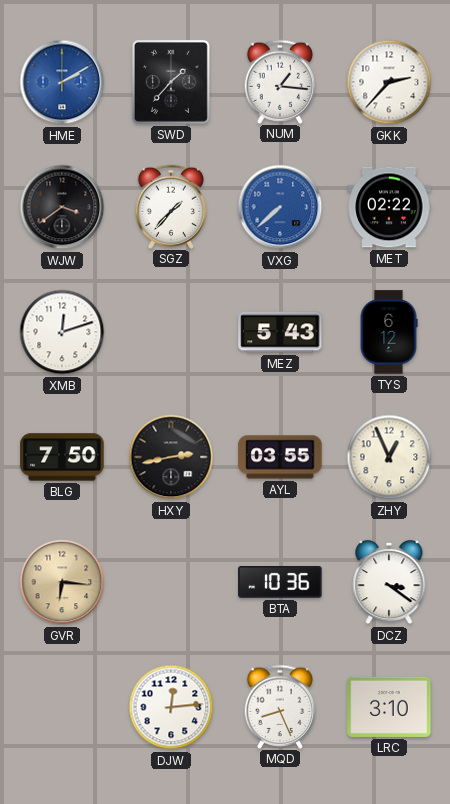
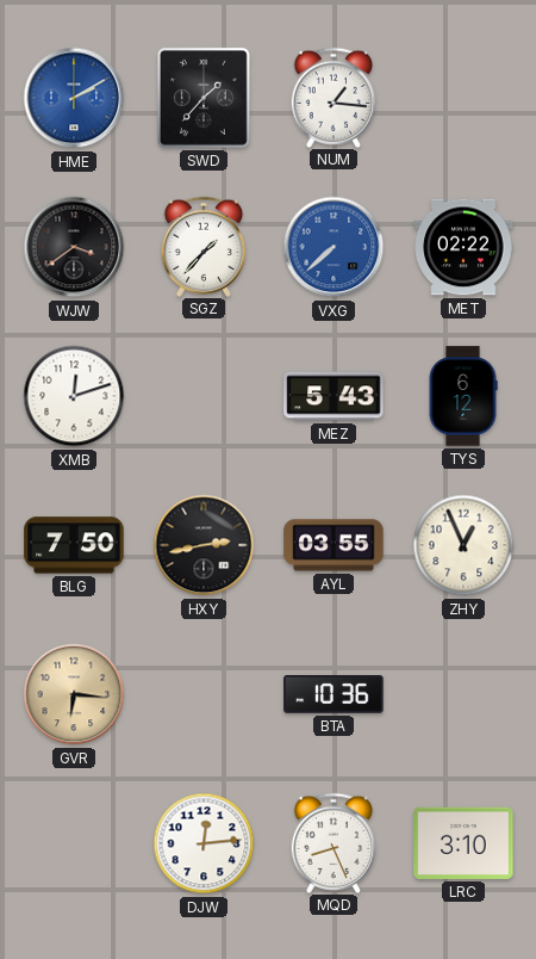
GKK: 2:37 -> none
DCZ: 3:21 -> none
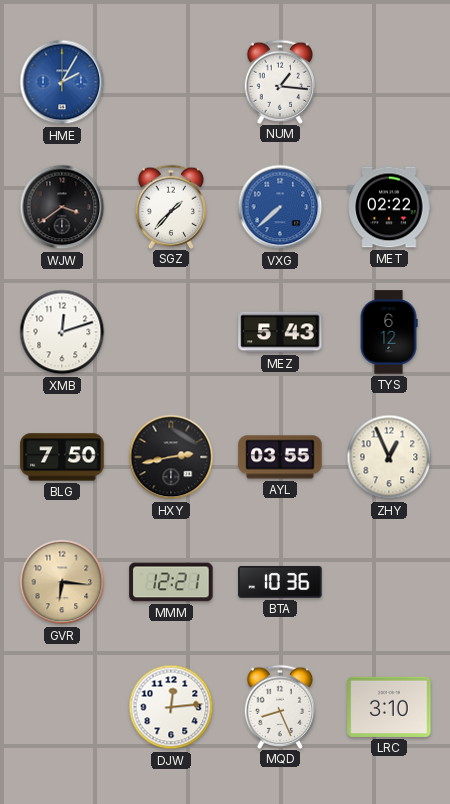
HME: 2:10 -> 2:05
SWD: 1:37 -> none
MMM: none -> 12:21
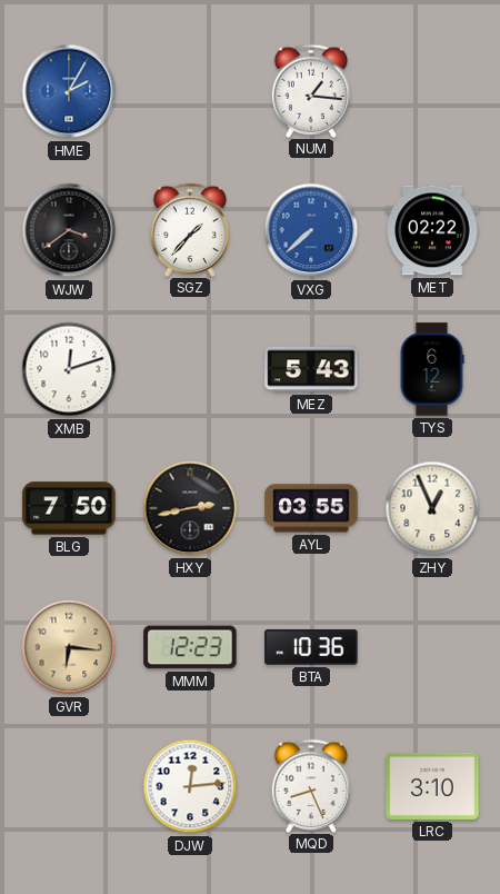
MMM: 12:21 -> 12:23
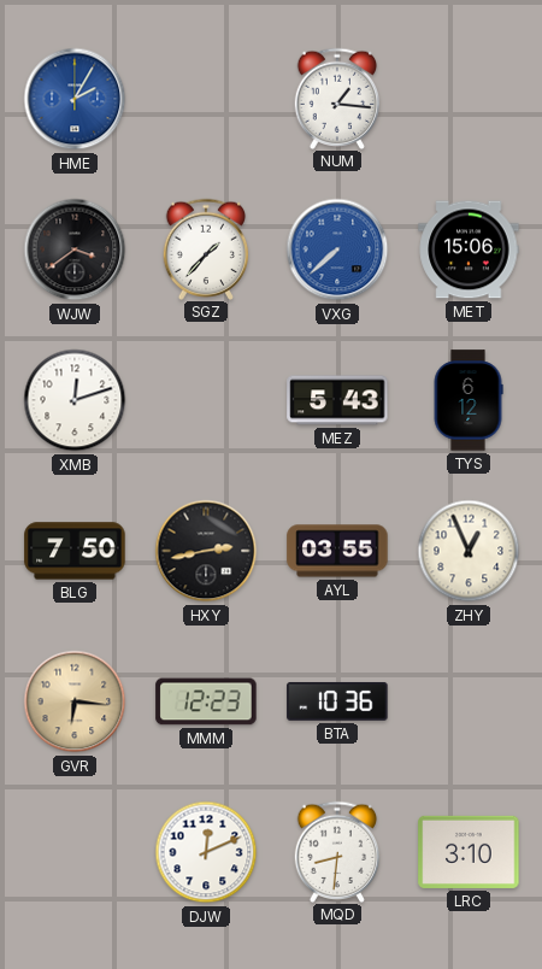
MET: 02:22 -> 15:06
DJW: 12:14 -> 12:11
MQD: 8:26 -> 8:31
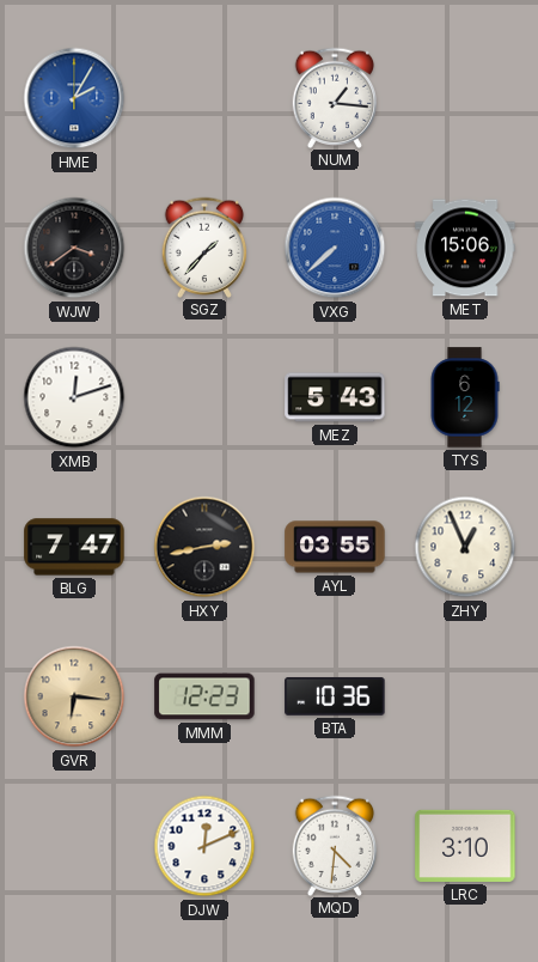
BLG: 7:50 -> 7:47
MQD: 8:31 -> 4:31
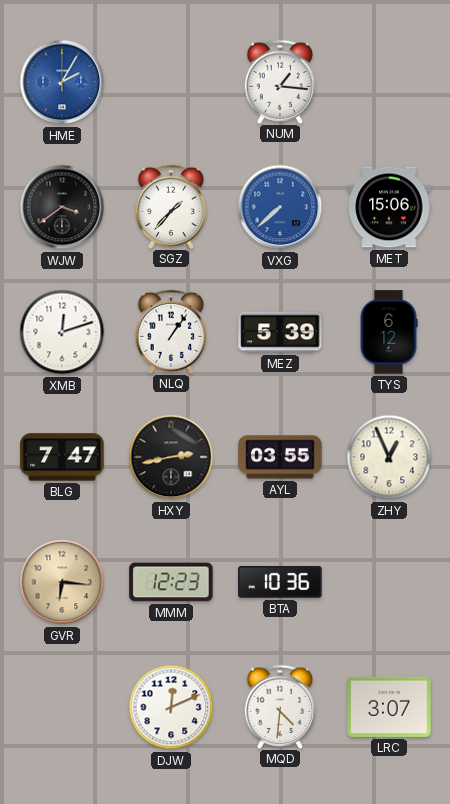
NLQ: none -> 1:06
MEZ: 5:43 -> 5:39
LRC: 3:10 -> 3:07
